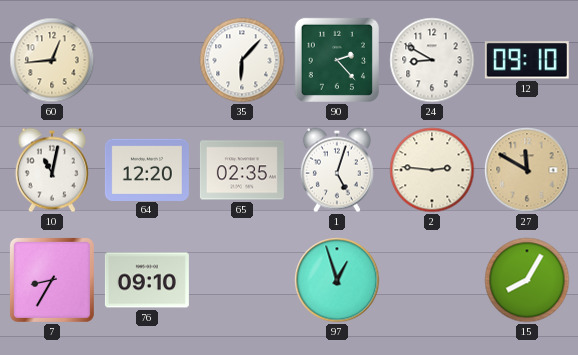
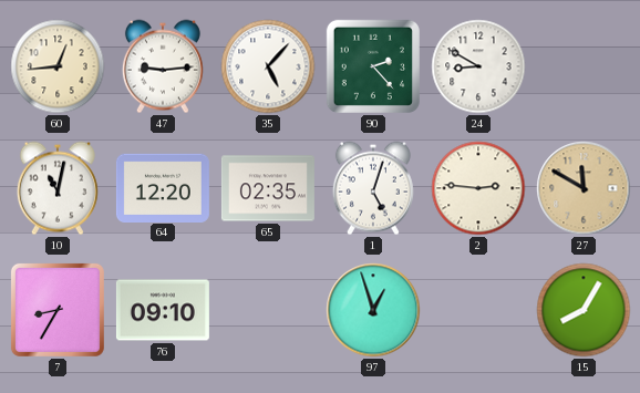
47: none -> 9:14
35: 6:07 -> 5:07
12: 09:10 -> none
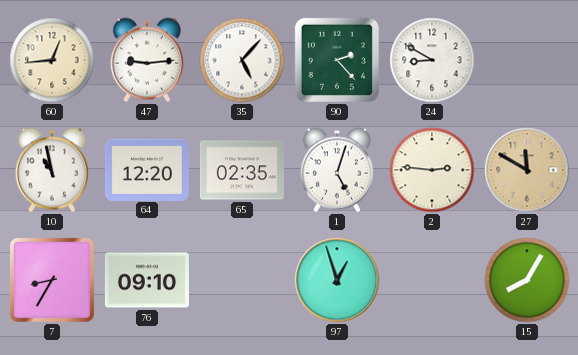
10: 11:02 -> 10:58
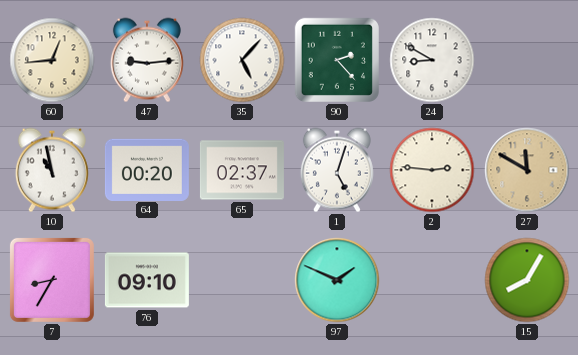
64: 12:20 -> 00:20
65: 02:35 -> 02:37
97: 12:57 -> 1:49
